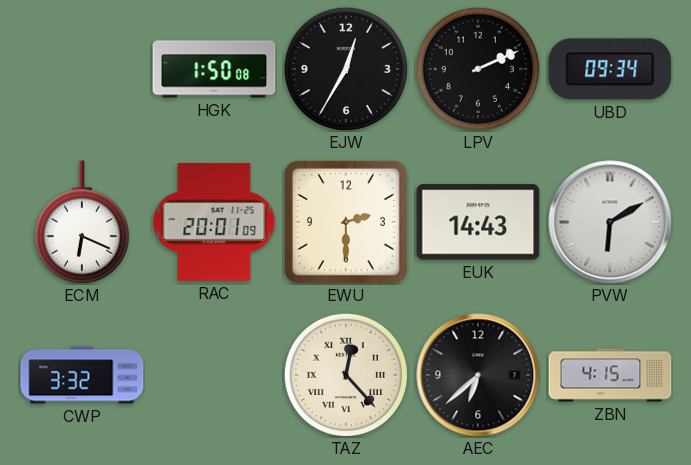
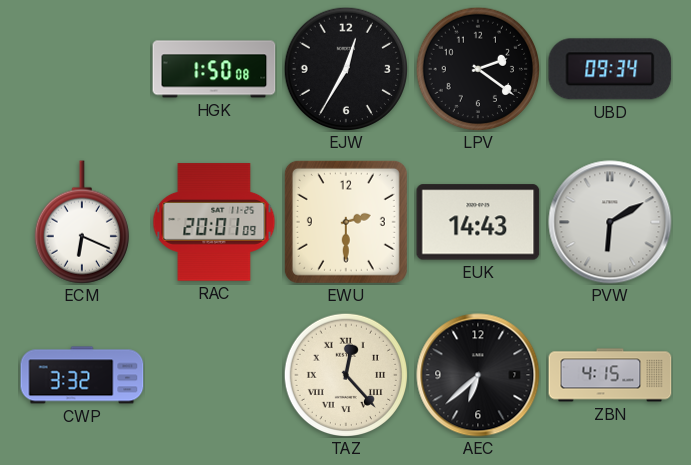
LPV: 2:11 -> 2:21
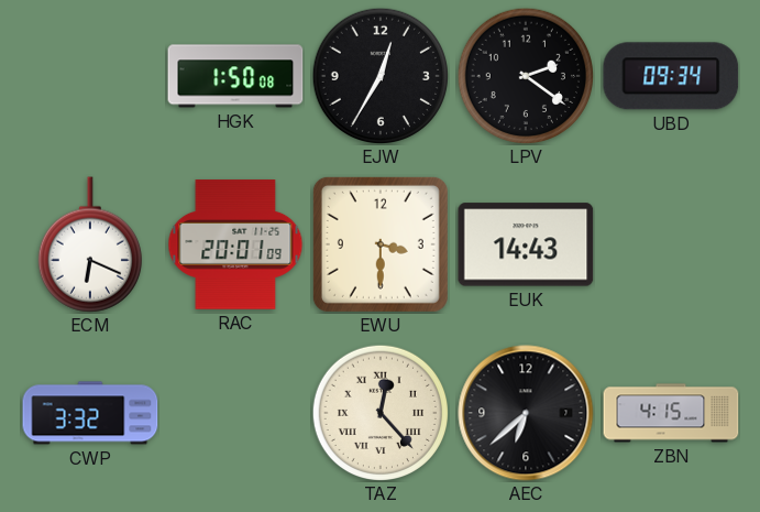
EWU: 2:30 -> 3:30
PVW: 6:10 -> none
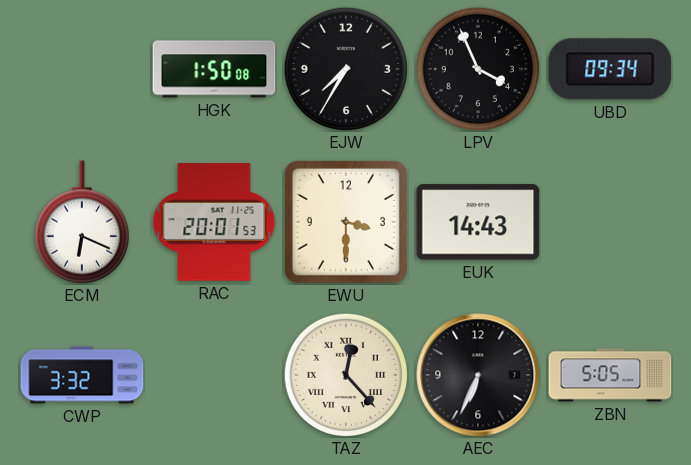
EJW: 12:35 -> 7:35
LPV: 2:21 -> 3:56
RAC: 20:01:09 -> 20:01:53
AEC: 6:38 -> 6:34
ZBN: 4:15 -> 5:05
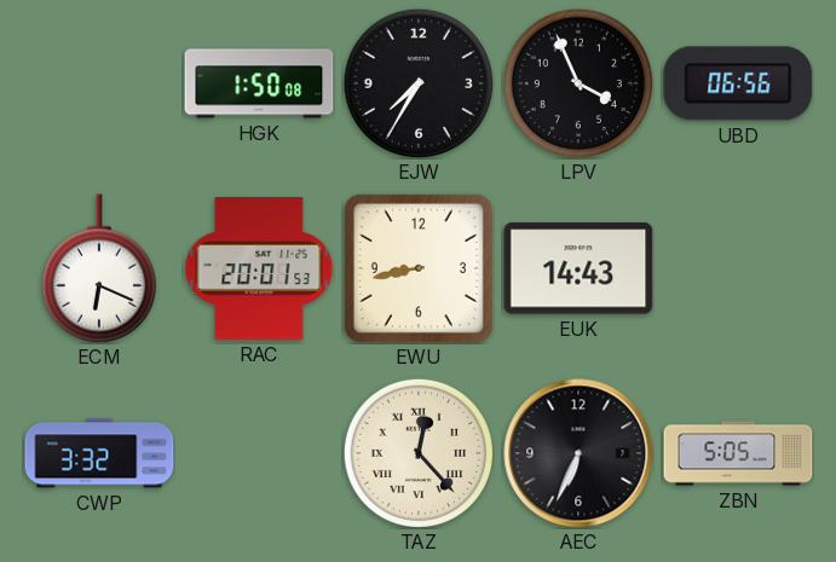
UBD: 09:34 -> 06:56
EWU: 3:30 -> 8:43
